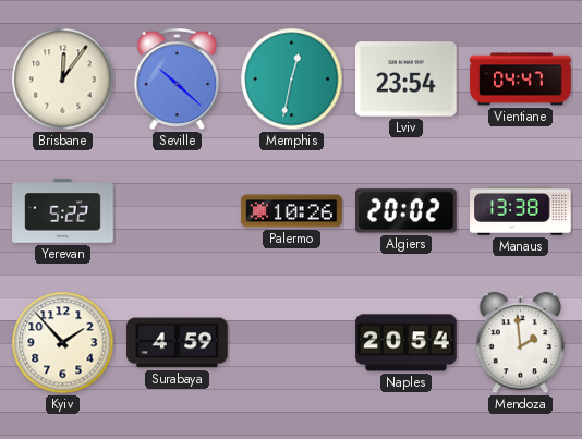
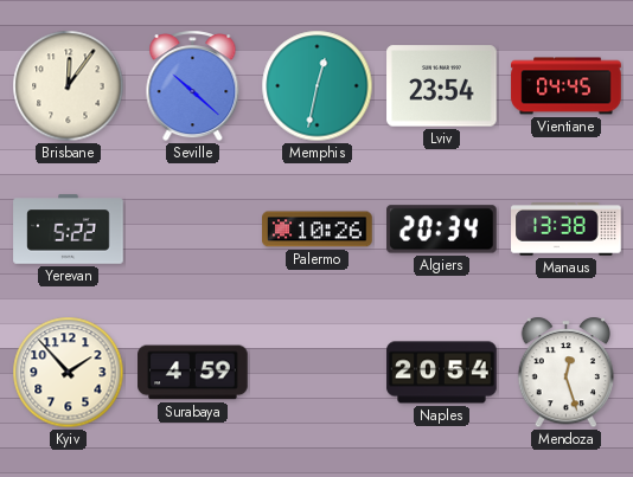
Vientiane: 04:47 -> 04:45
Algiers: 20:02 -> 20:34
Mendoza: 1:59 -> 12:27
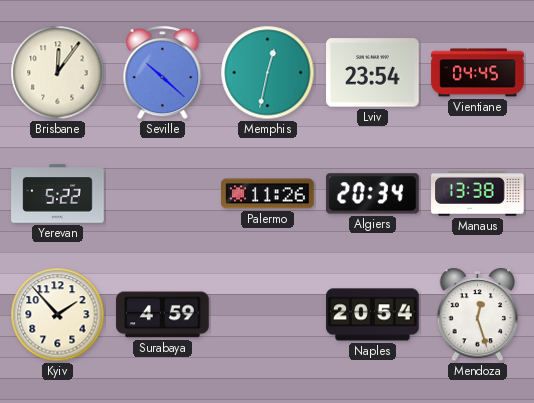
Palermo: 10:26 -> 11:26
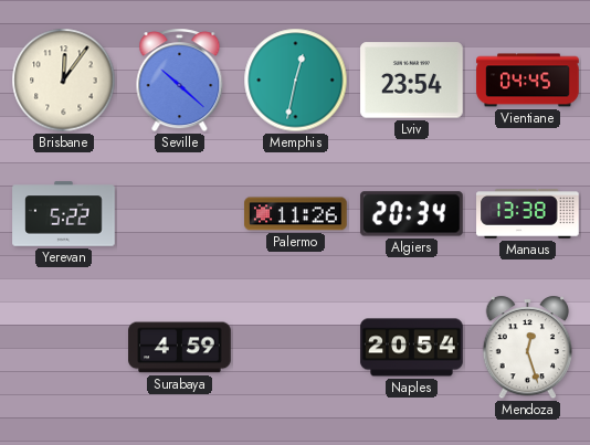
Kyiv: 1:53 -> none
